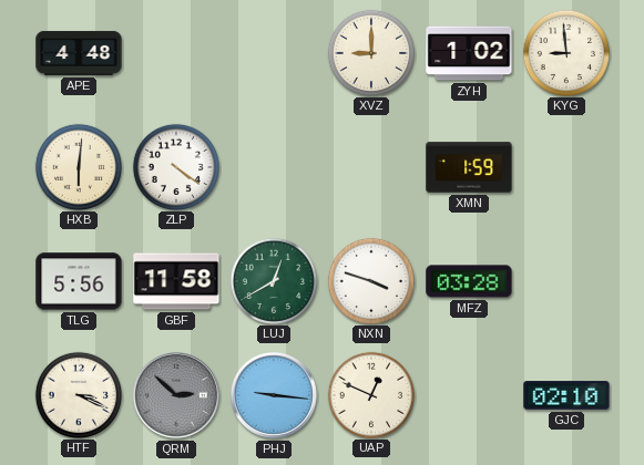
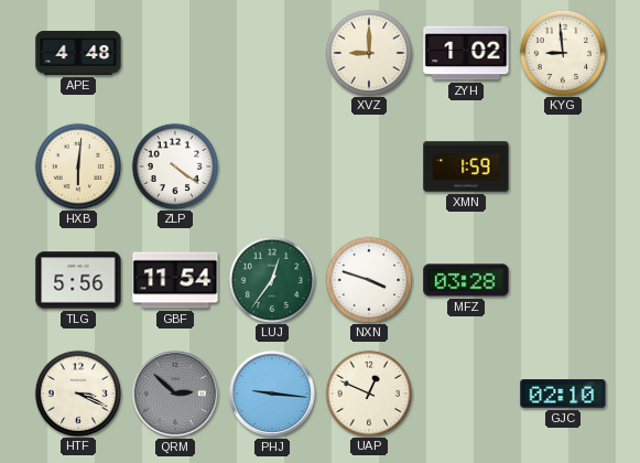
GBF: 11:58 -> 11:54
LUJ: 12:40 -> 12:36
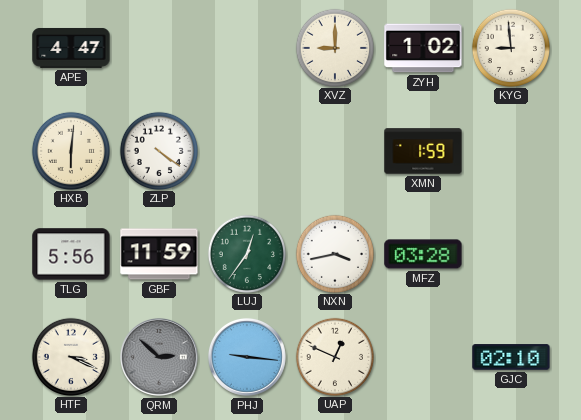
APE: 4:48 -> 4:47
GBF: 11:54 -> 11:59
NXN: 3:48 -> 3:43
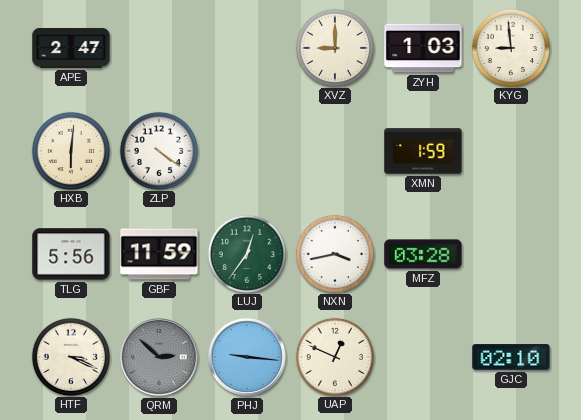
APE: 4:47 -> 2:47
ZYH: 1:02 -> 1:03
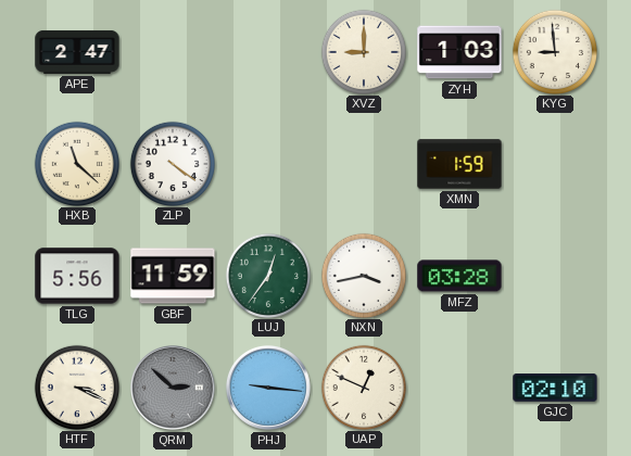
HXB: 6:01 -> 11:22
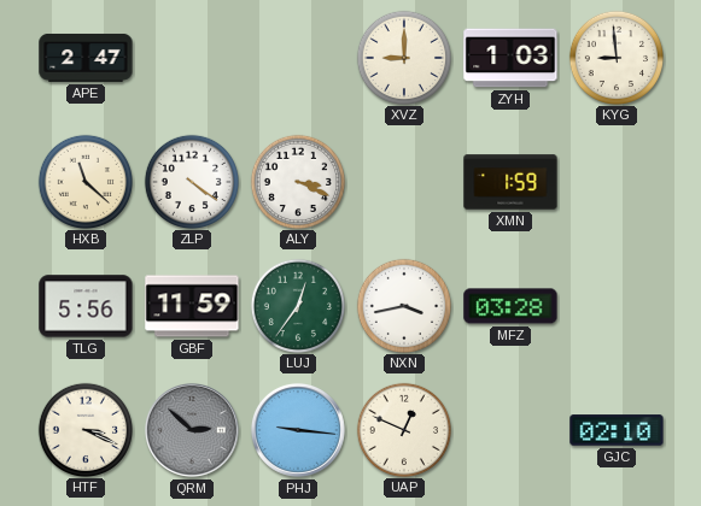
ALY: none -> 3:19
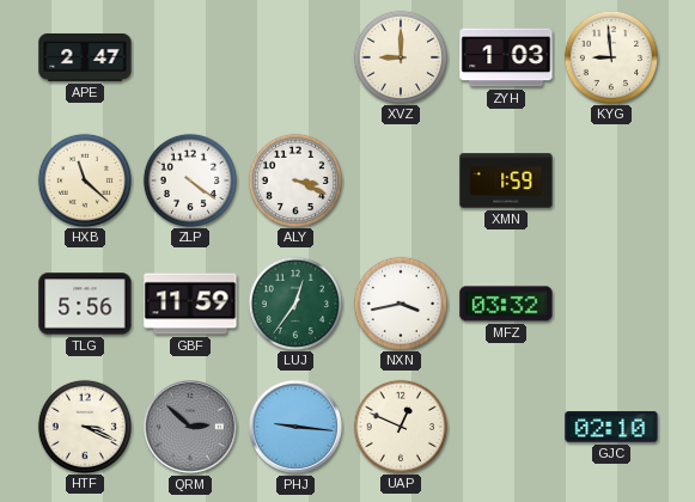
MFZ: 03:28 -> 03:32
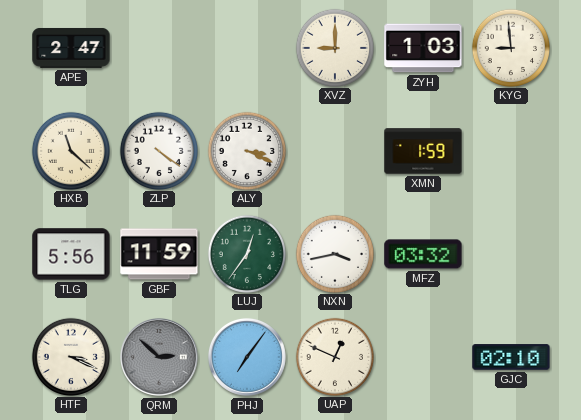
PHJ: 9:16 -> 7:06
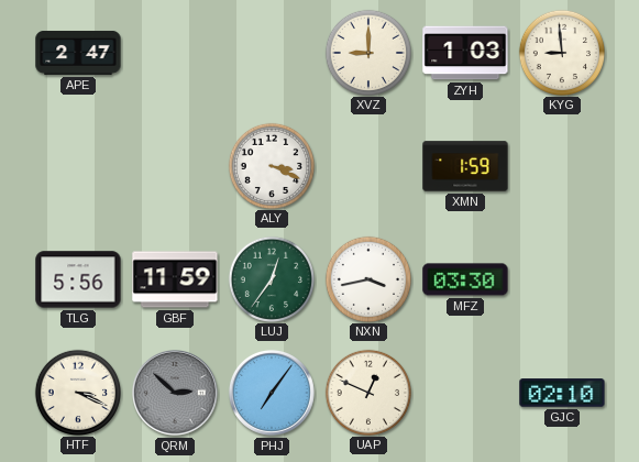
HXB: 11:22 -> none
ZLP: 4:21 -> none
MFZ: 03:32 -> 03:30
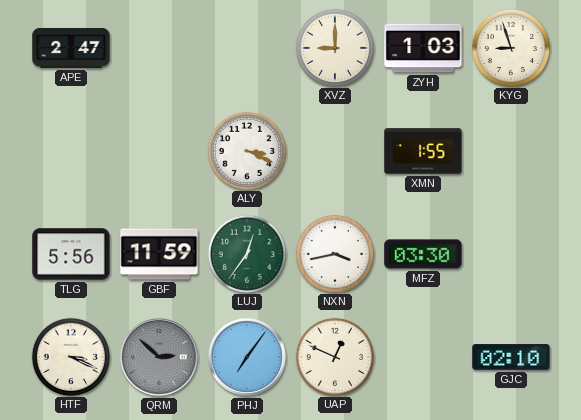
KYG: 8:59 -> 8:57
XMN: 1:59 -> 1:55
